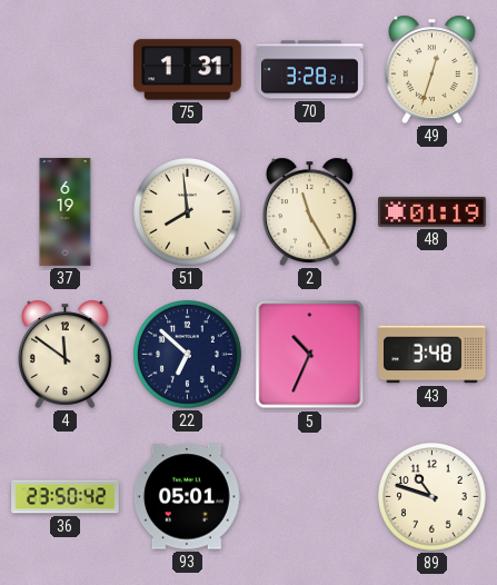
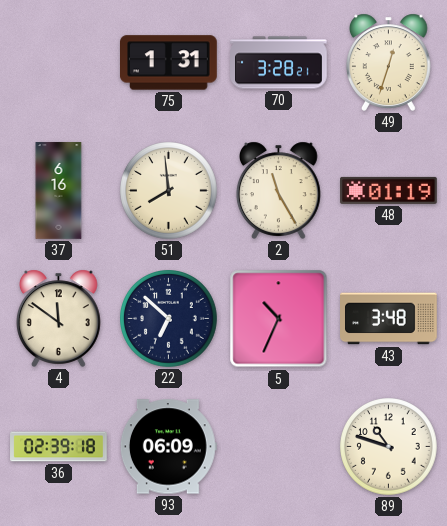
37: 6:19 -> 6:16
36: 23:50 -> 02:39
93: 05:01 -> 06:09
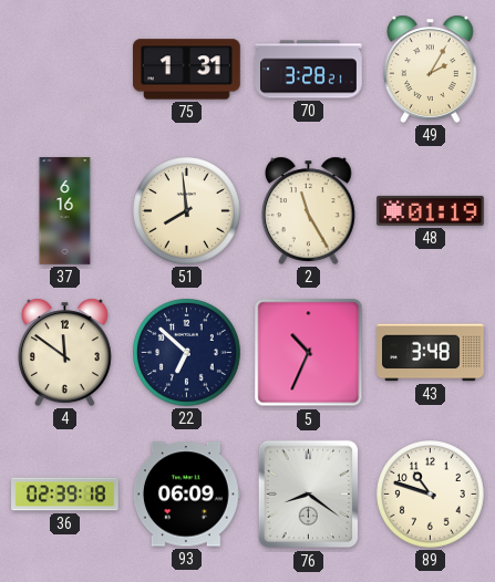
49: 12:33 -> 2:05
76: none -> 8:21
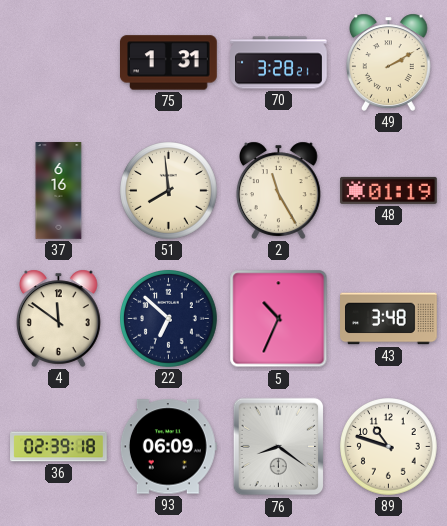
49: 2:05 -> 2:10
